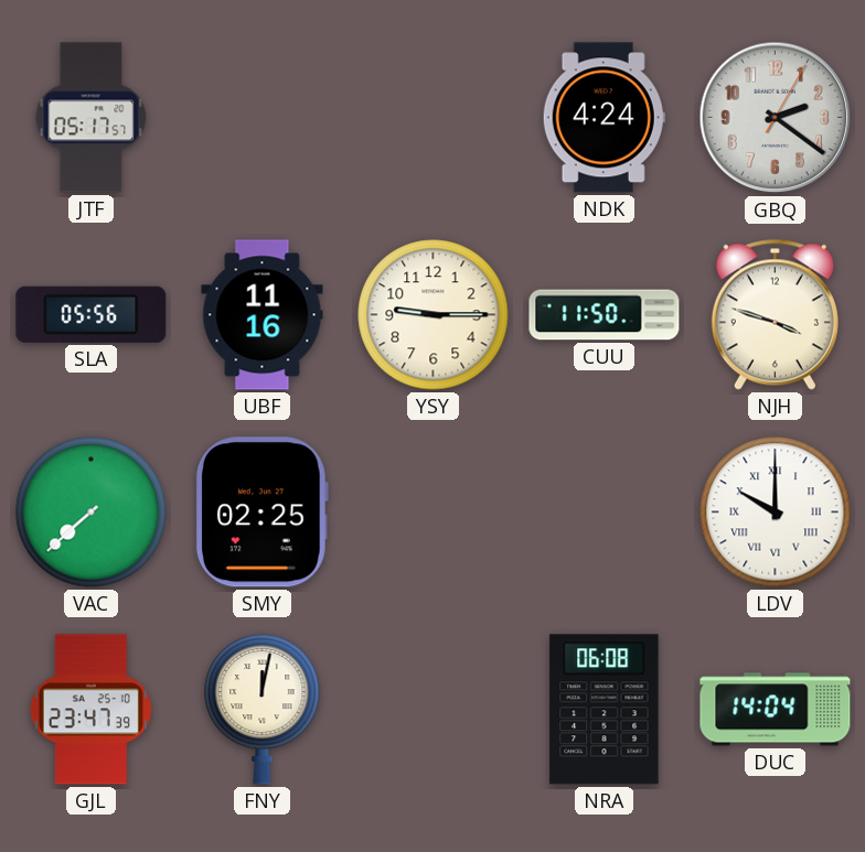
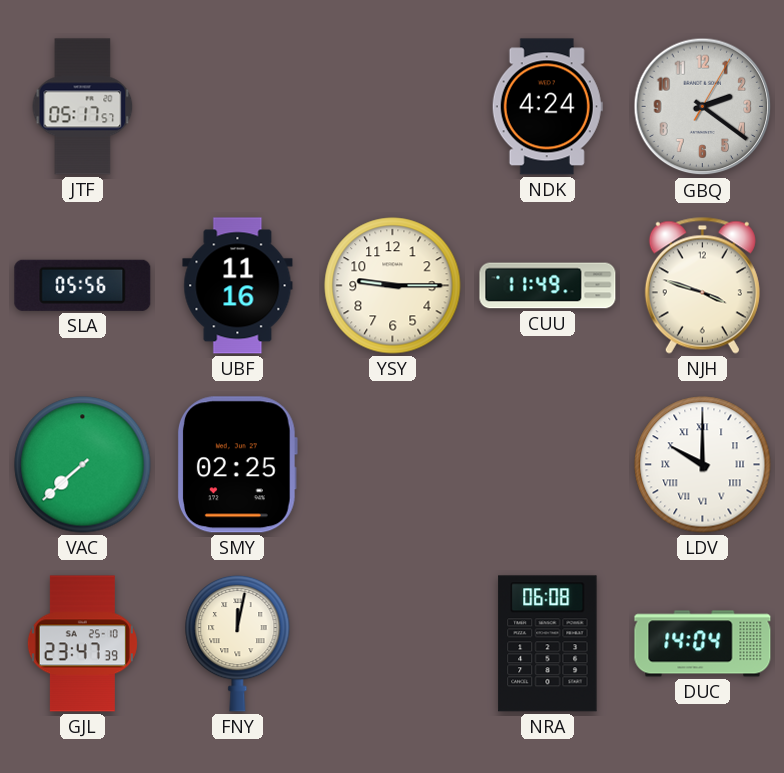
CUU: 11:50 -> 11:49
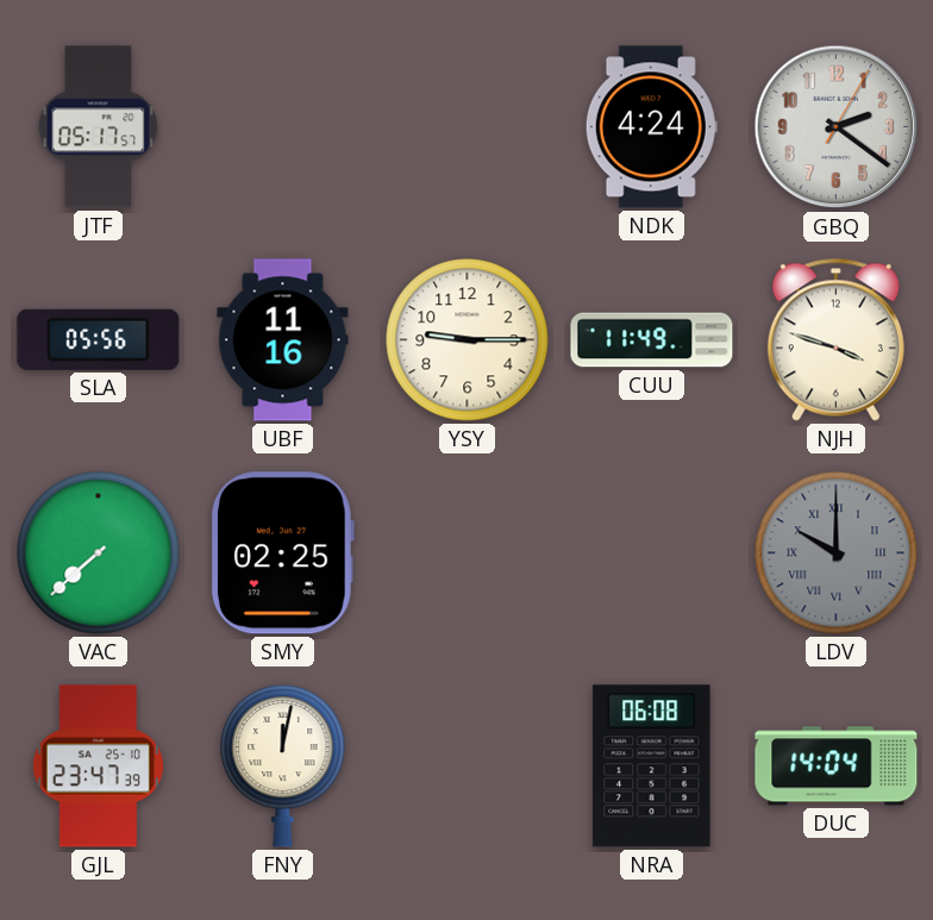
LDV dial: white -> grey
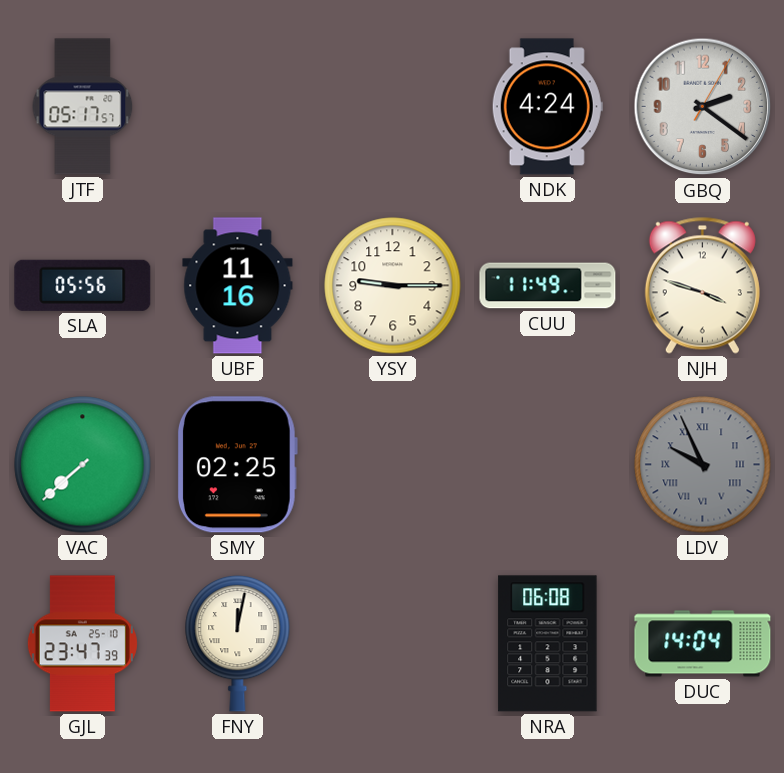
LDV: 10:00 -> 9:56
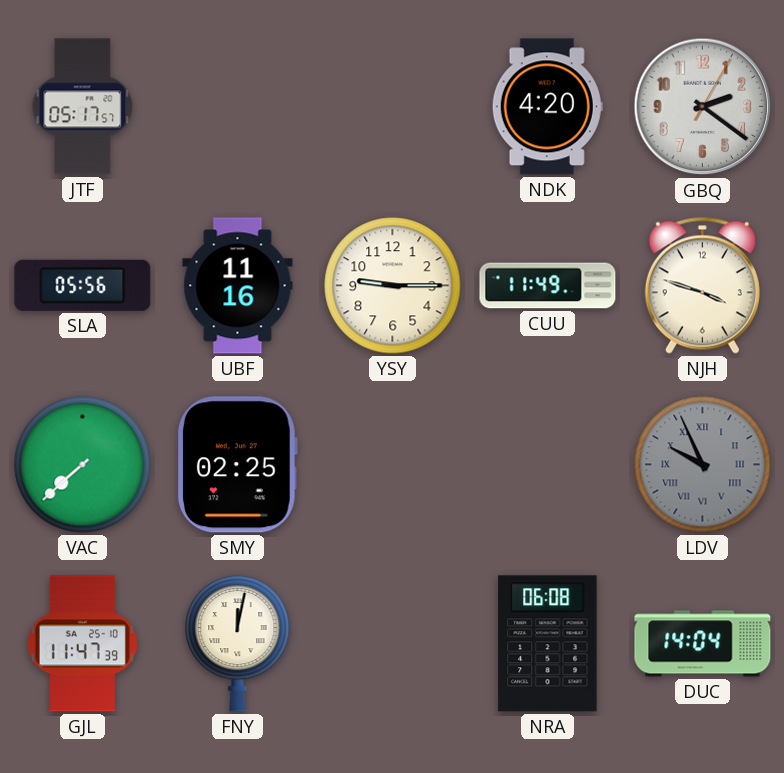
NDK: 4:24 -> 4:20
GJL: 23:47 -> 11:47
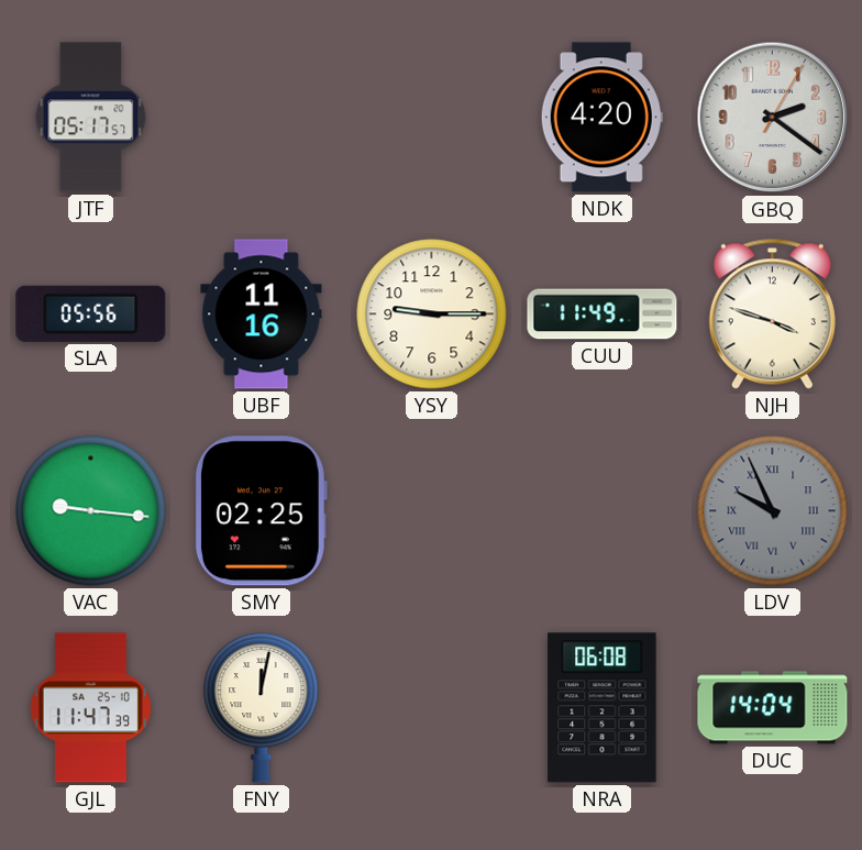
VAC: 7:38 -> 9:16
